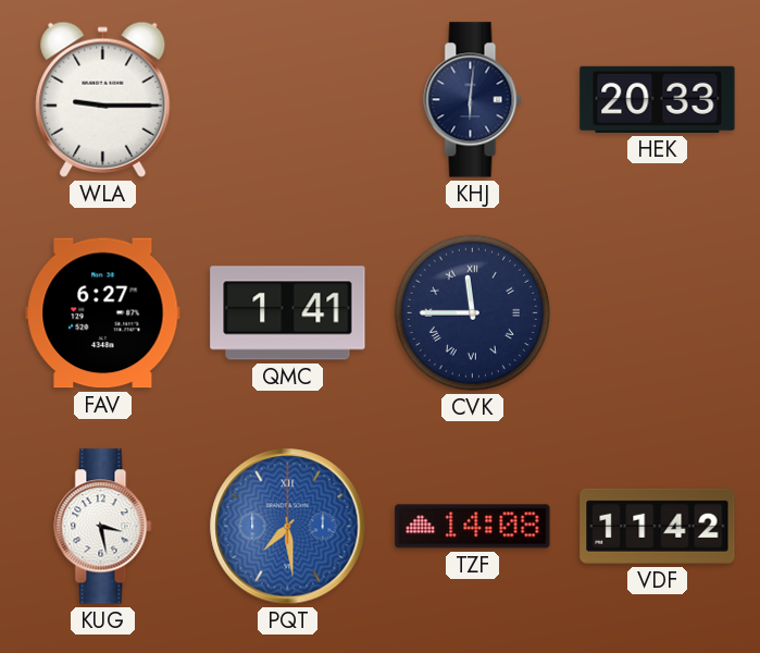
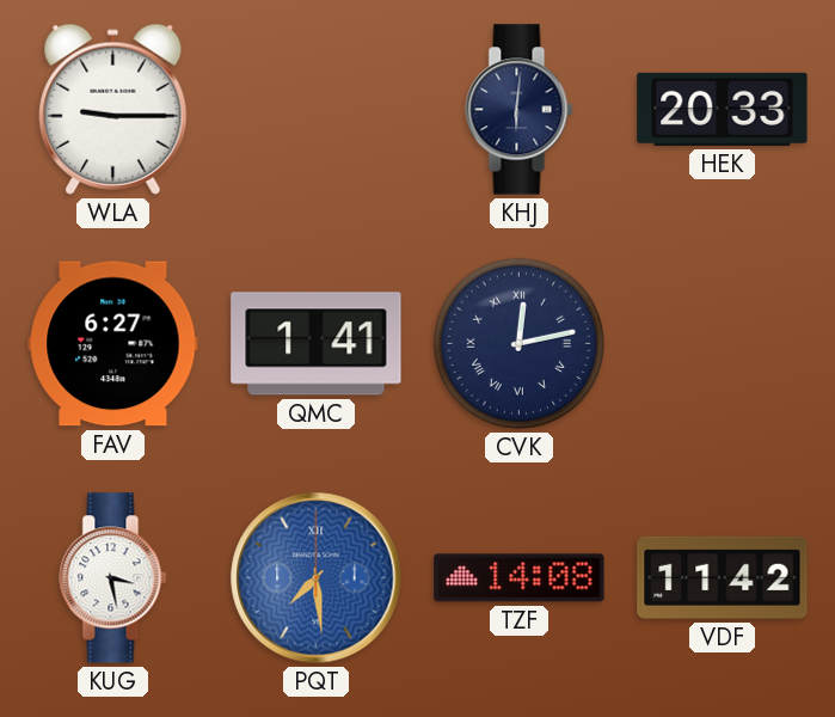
CVK: 11:45 -> 12:13
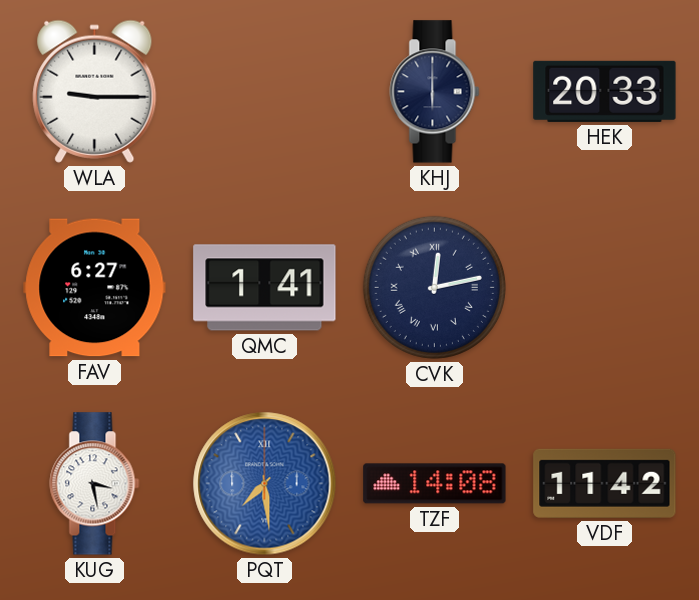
KHJ: 6:01 -> 6:00
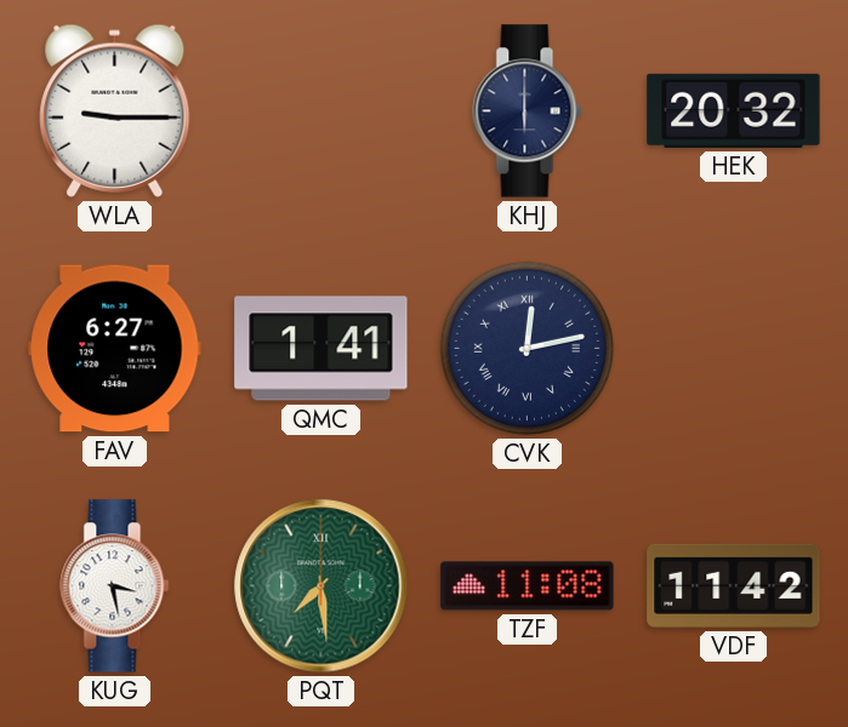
HEK: 20:33 -> 20:32
PQT dial: blue -> green
TZF: 14:08 -> 11:08
